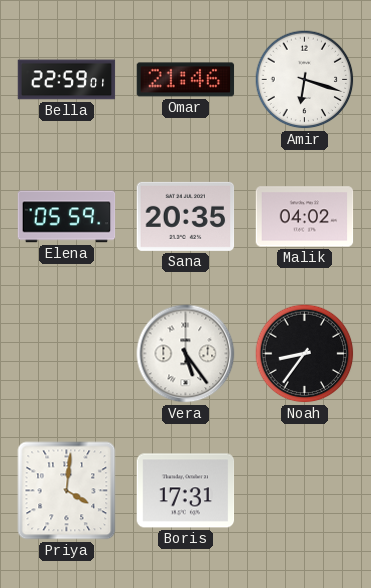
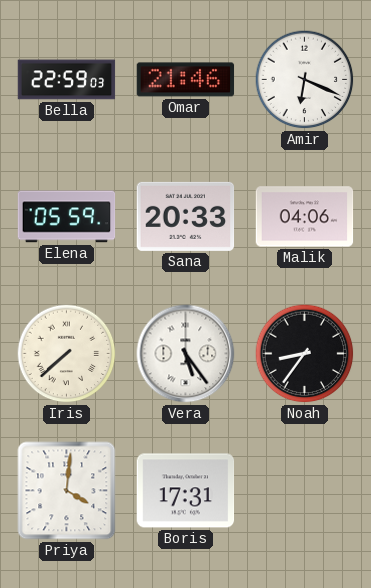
Bella: 22:59:01 -> 22:59:03
Amir: 6:18 -> 6:19
Sana: 20:35 -> 20:33
Malik: 04:02 -> 04:06
Iris: none -> 7:38
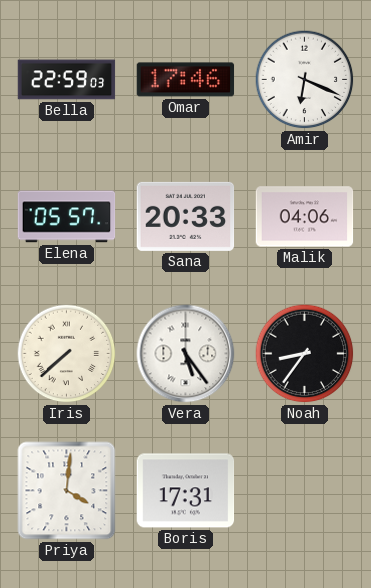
Omar: 21:46 -> 17:46
Elena: 05:59 -> 05:57
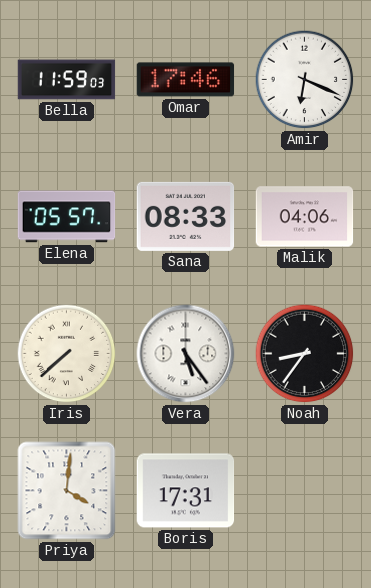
Bella: 22:59 -> 11:59
Sana: 20:33 -> 08:33
